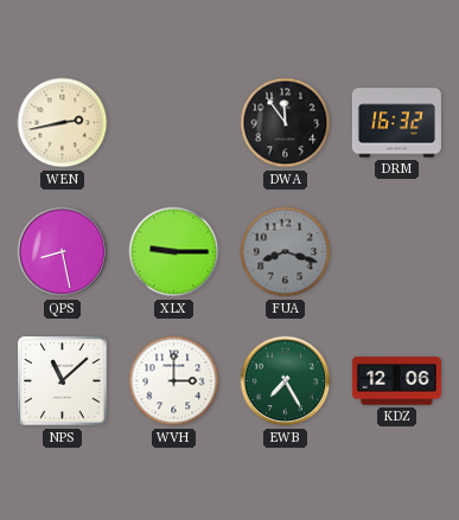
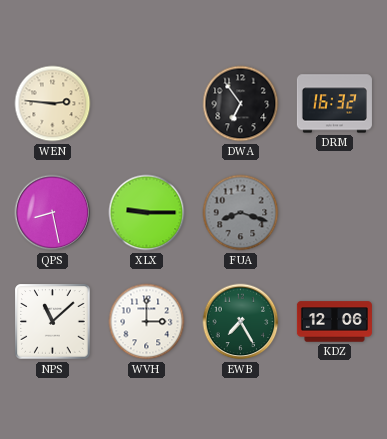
WEN: 2:43 -> 2:46
DWA: 11:54 -> 6:54
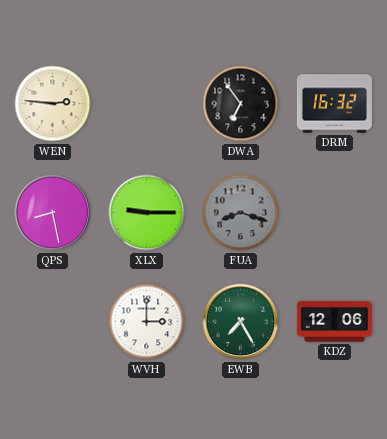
NPS: 11:08 -> none
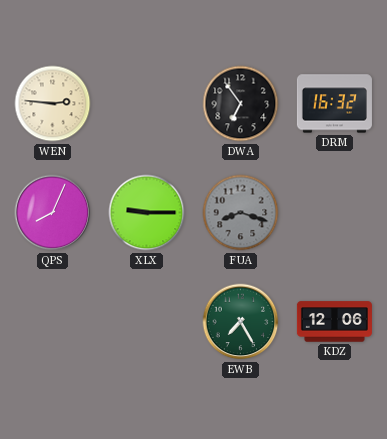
QPS: 8:28 -> 8:04
WVH: 3:00 -> none
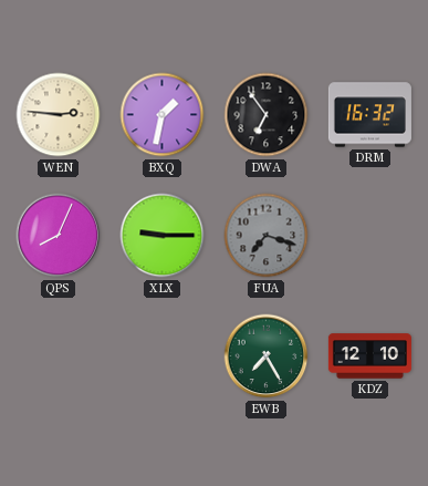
BXQ: none -> 1:32
FUA: 8:18 -> 7:18
KDZ: 12:06 -> 12:10
